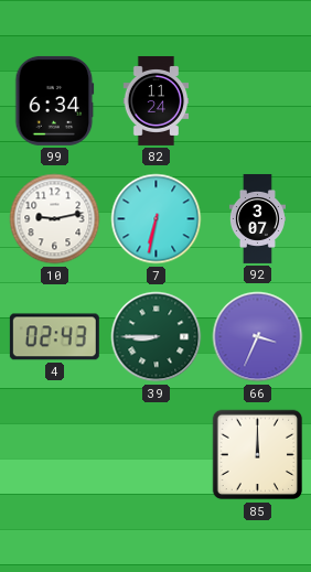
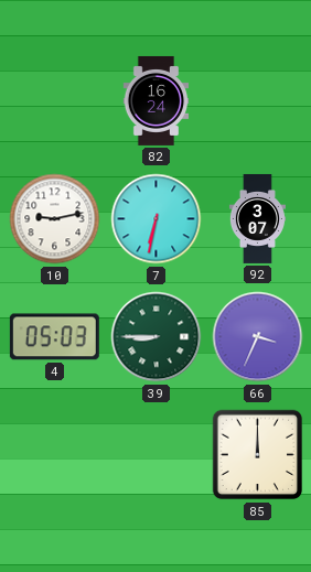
99: 6:34 -> none
82: 11:24 -> 16:24
4: 02:43 -> 05:03
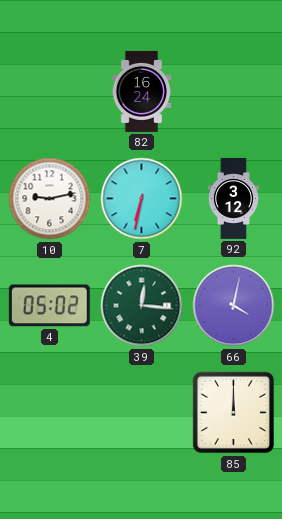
92: 3:07 -> 3:12
4: 05:03 -> 05:02
39: 8:45 -> 12:16
66: 3:34 -> 4:02
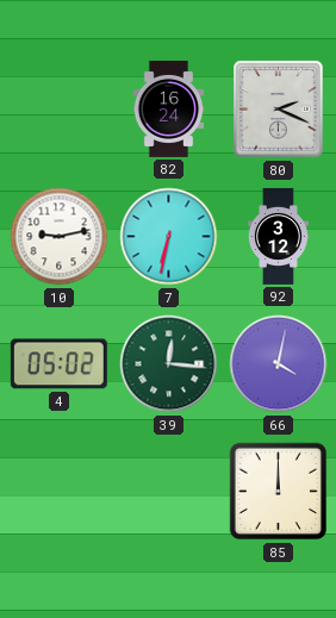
80: none -> 2:19
